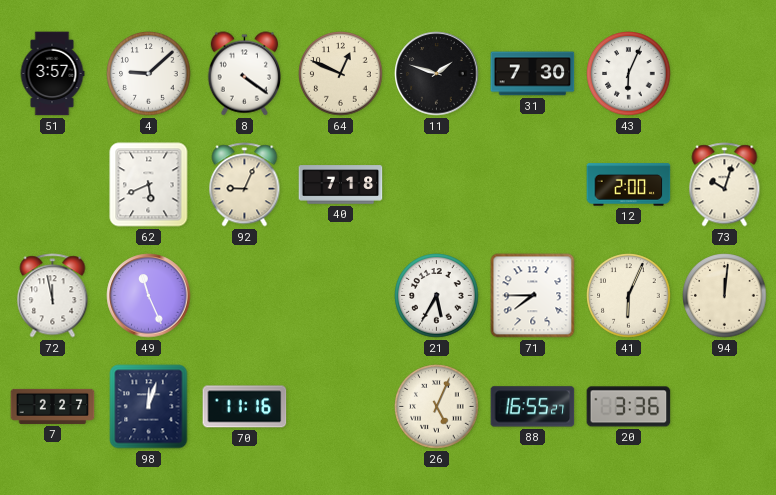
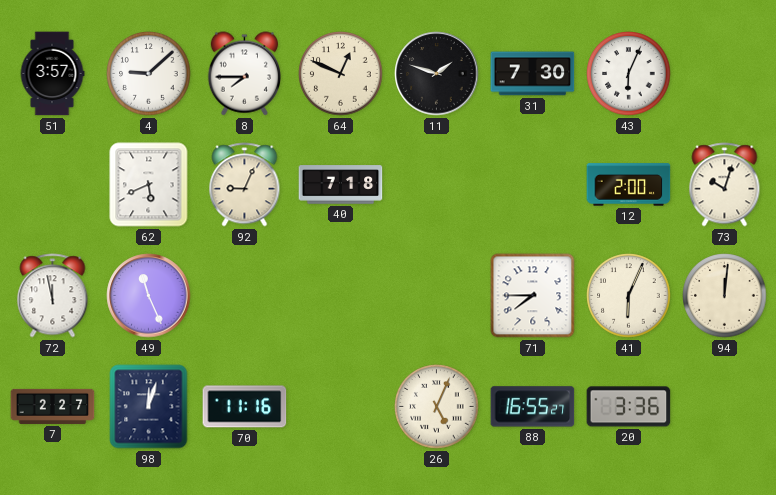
8: 4:21 -> 7:45
21: 5:35 -> none
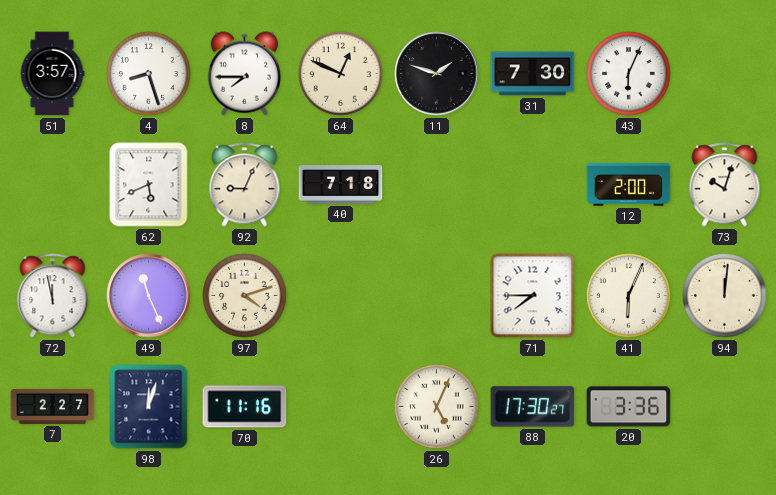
4: 9:08 -> 8:27
97: none -> 4:12
88: 16:55 -> 17:30
